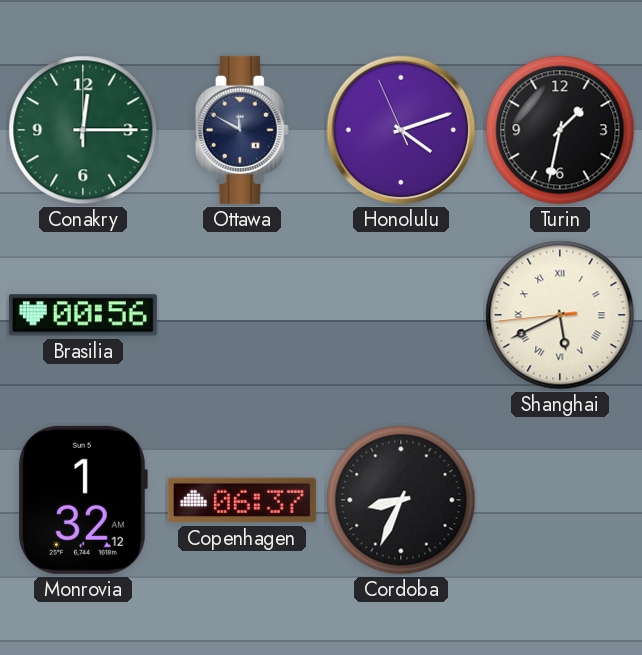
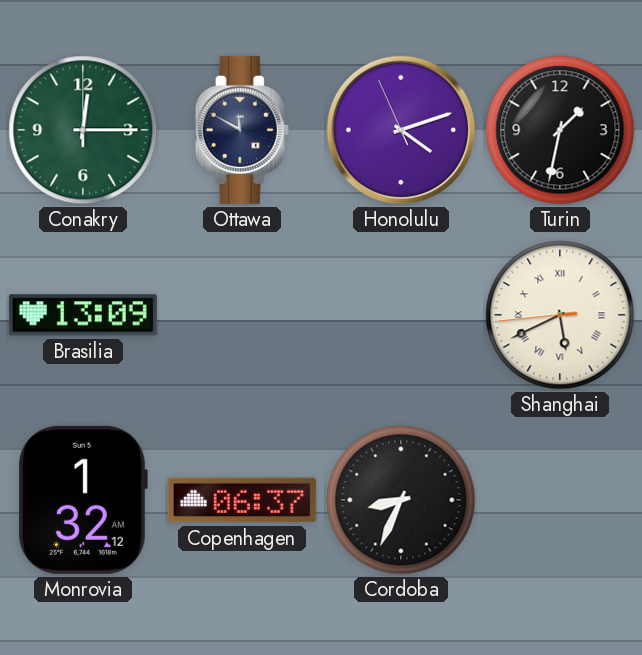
Brasilia: 00:56 -> 13:09
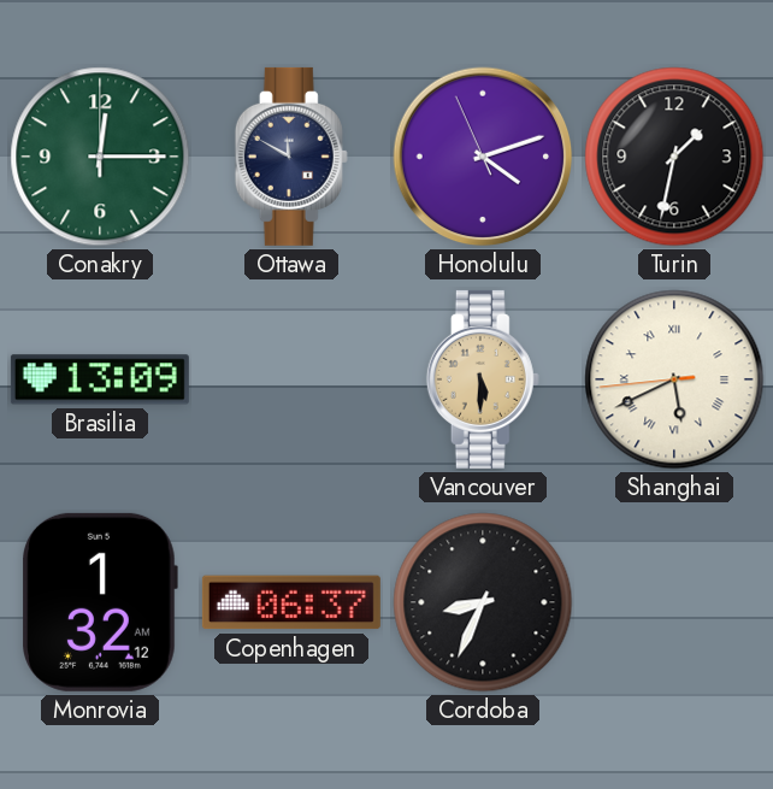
Vancouver: none -> 5:30
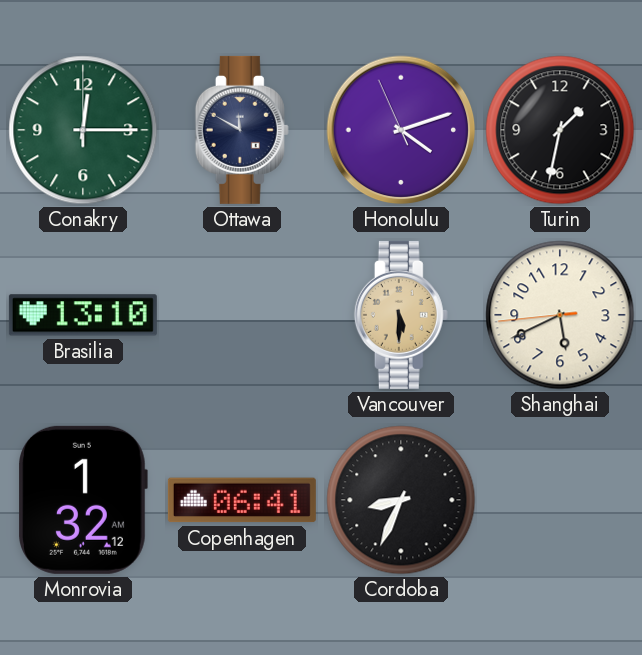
Brasilia: 13:09 -> 13:10
Shanghai numerals: Roman -> Arabic
Copenhagen: 06:37 -> 06:41
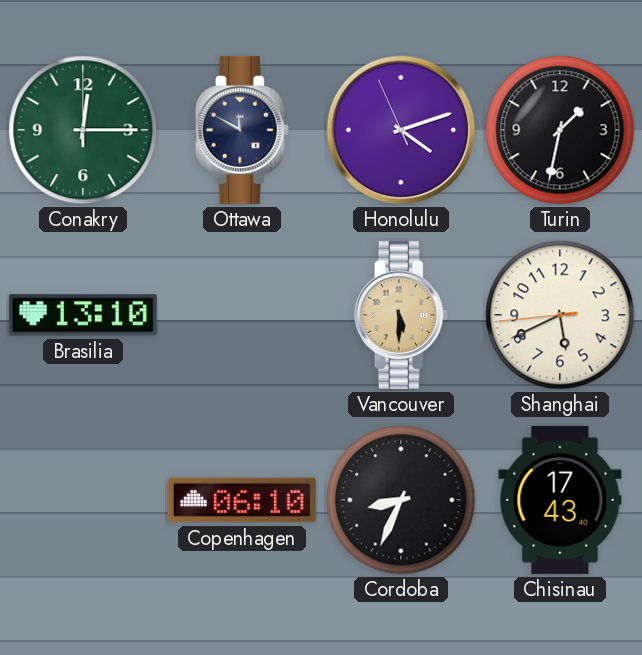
Monrovia: 1:32 -> none
Copenhagen: 06:41 -> 06:10
Chisinau: none -> 17:43
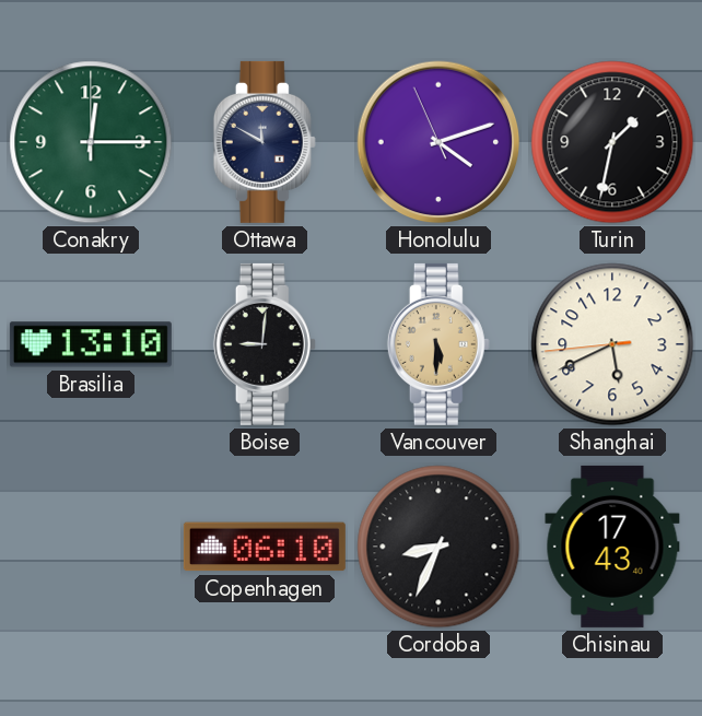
Boise: none -> 9:01
